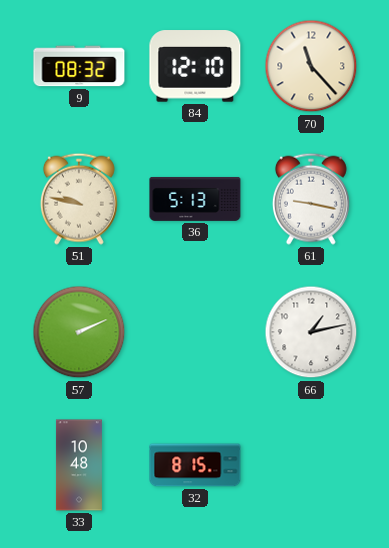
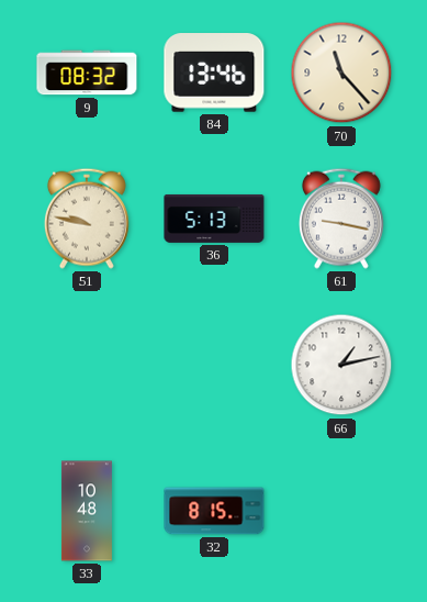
84: 12:10 -> 13:46
57: 2:11 -> none
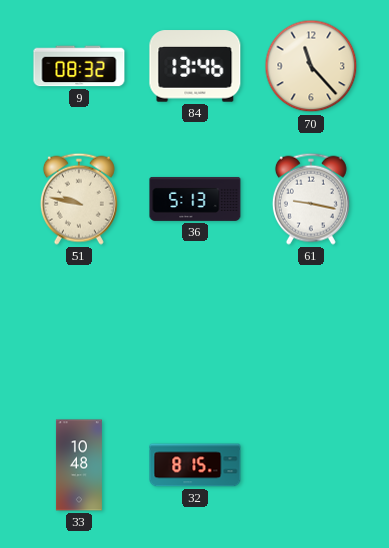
66: 1:13 -> none
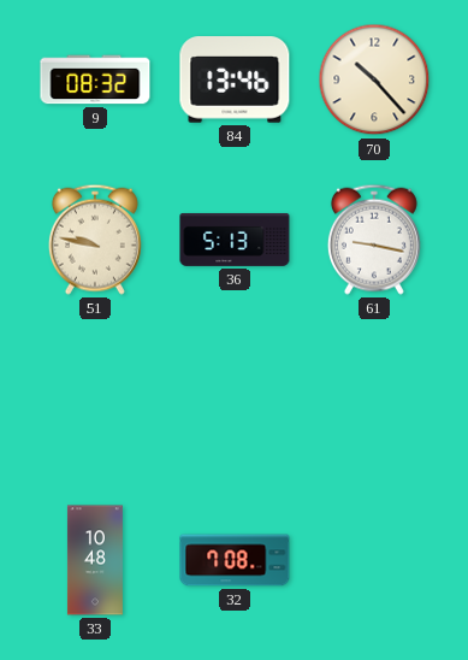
70: 11:23 -> 10:23
32: 8:15 -> 7:08
